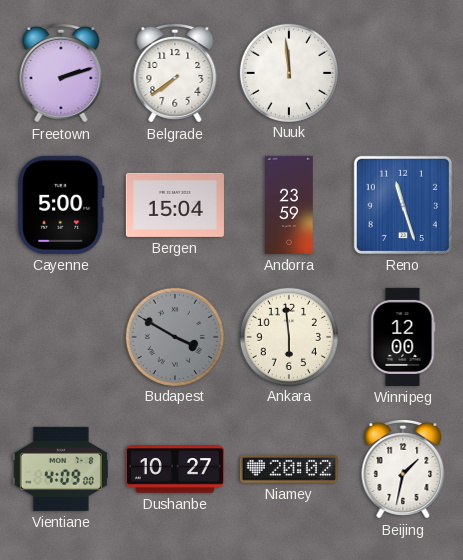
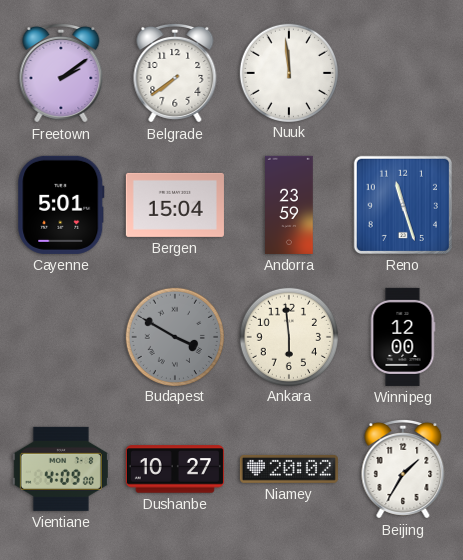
Freetown: 2:12 -> 2:09
Cayenne: 5:00 -> 5:01
Beijing: 1:32 -> 1:35
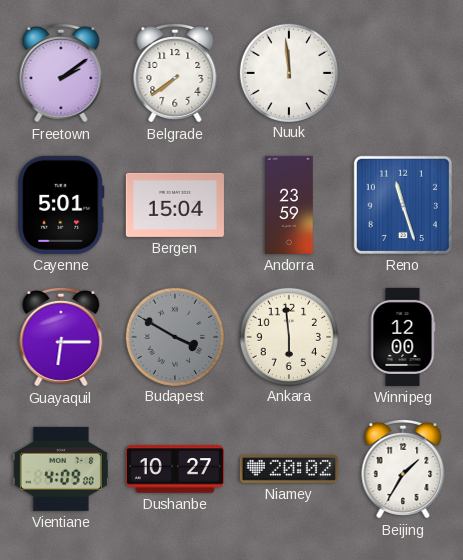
Guayaquil: none -> 6:15
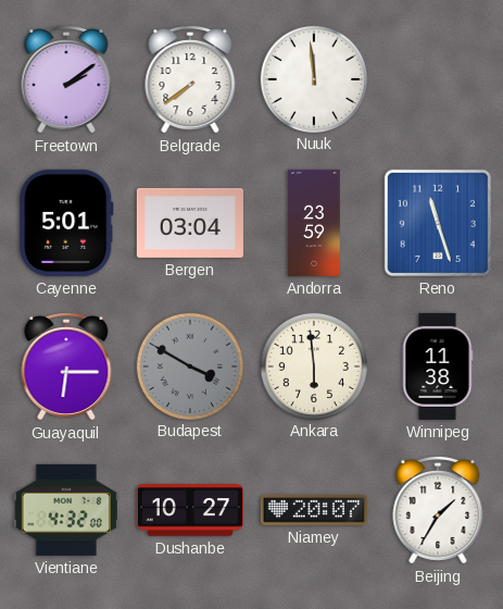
Bergen: 15:04 -> 03:04
Winnipeg: 12:00 -> 11:38
Vientiane: 4:09 -> 4:32
Niamey: 20:02 -> 20:07
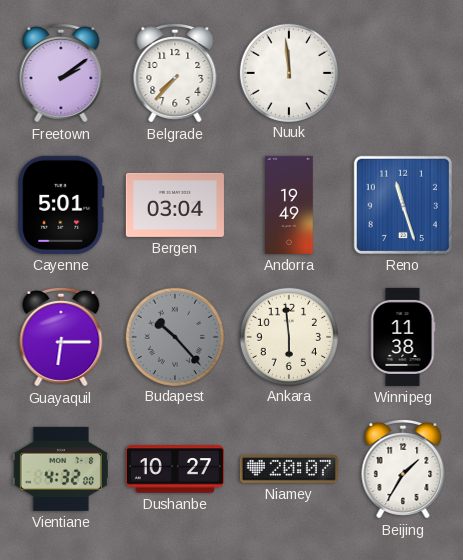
Belgrade: 7:39 -> 7:37
Andorra: 23:59 -> 19:49
Budapest: 3:50 -> 10:23
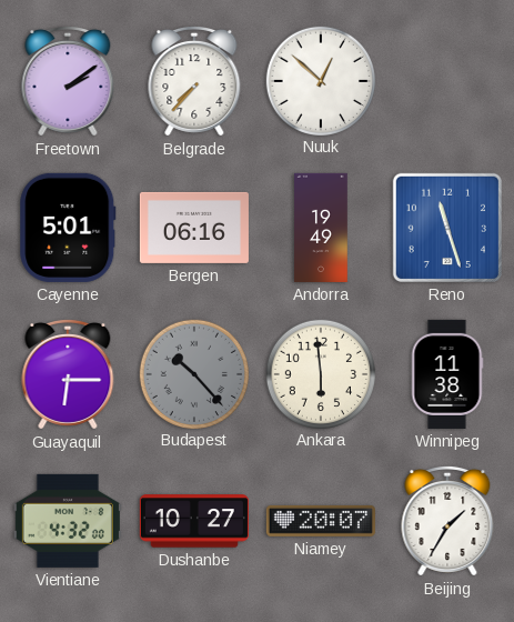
Nuuk: 11:59 -> 12:52
Bergen: 03:04 -> 06:16
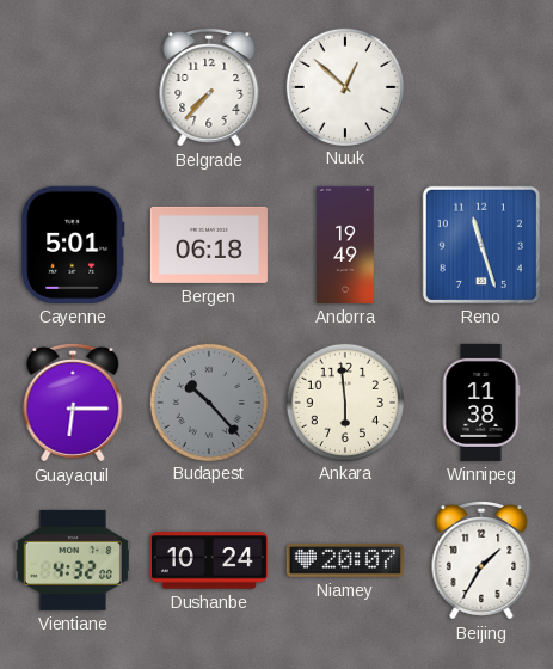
Freetown: 2:09 -> none
Bergen: 06:16 -> 06:18
Dushanbe: 10:27 -> 10:24
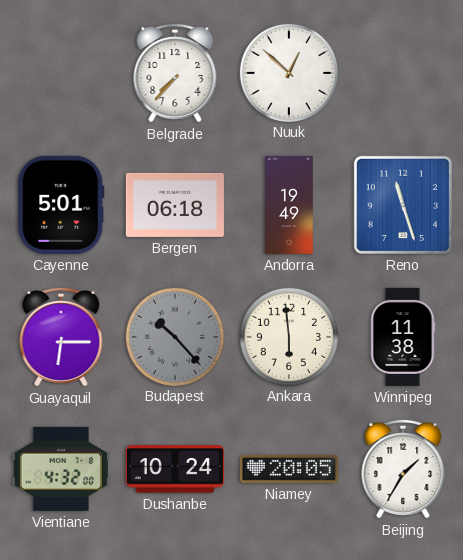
Niamey: 20:07 -> 20:05
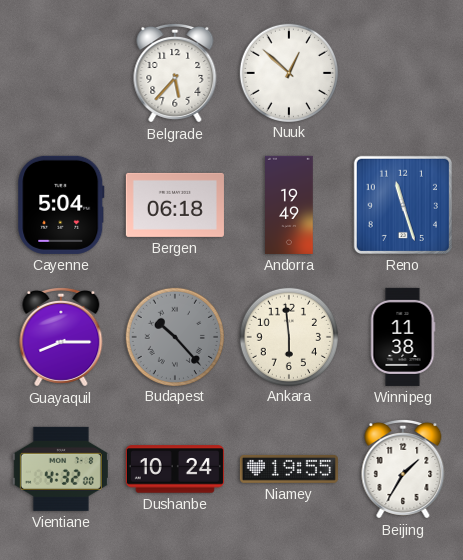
Belgrade: 7:37 -> 5:37
Cayenne: 5:01 -> 5:04
Guayaquil: 6:15 -> 8:15
Niamey: 20:05 -> 19:55
